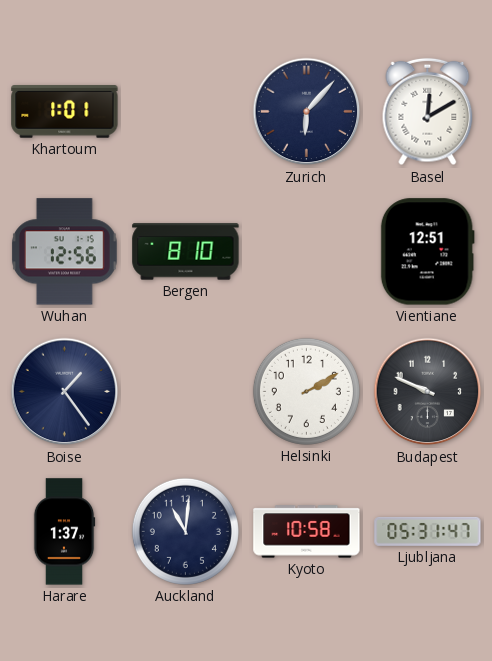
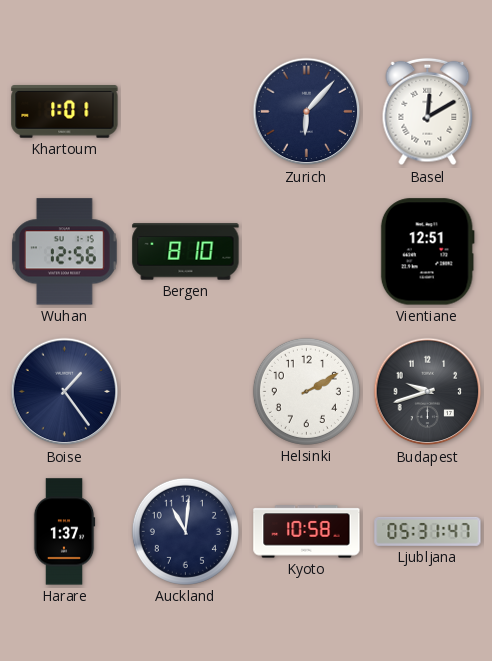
Budapest: 9:49 -> 9:42
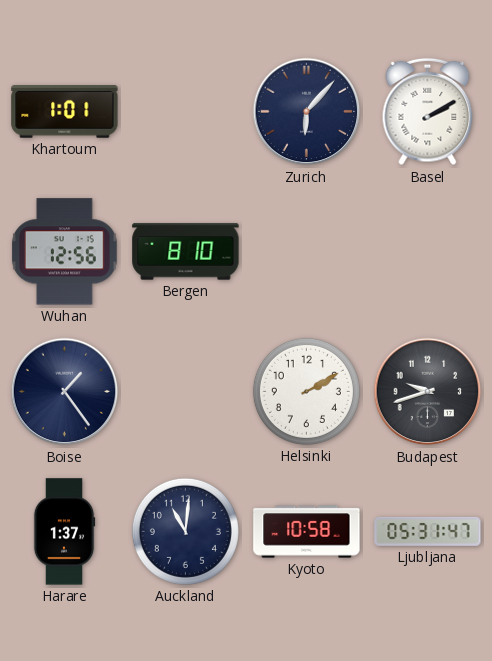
Basel: 12:10 -> 2:10
Vientiane: 12:51 -> none
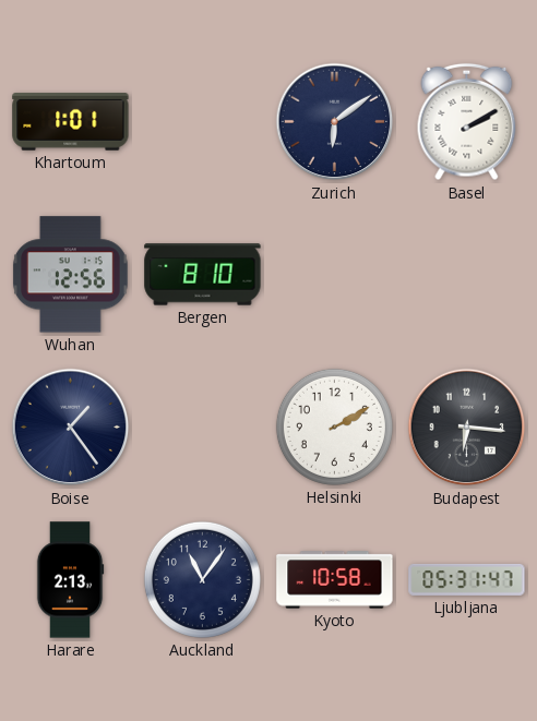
Zurich: 6:07 -> 6:09
Budapest: 9:42 -> 6:16
Harare: 1:37 -> 2:13
Auckland: 11:01 -> 11:06
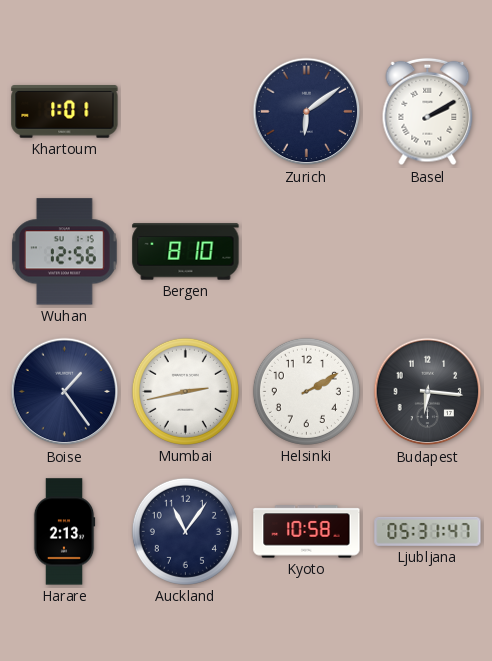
Mumbai: none -> 2:43
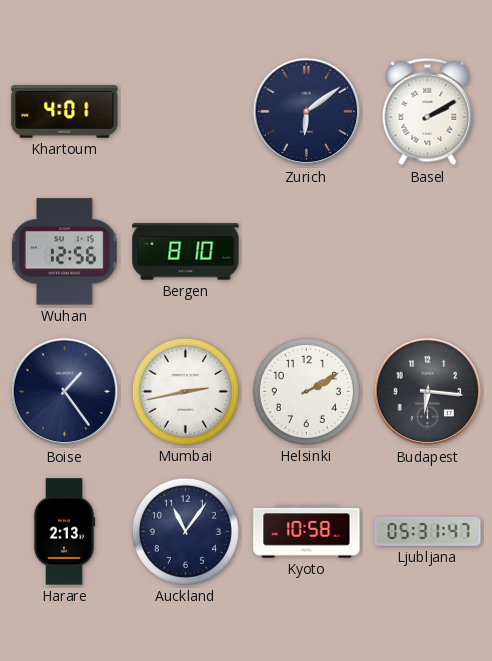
Khartoum: 1:01 -> 4:01
